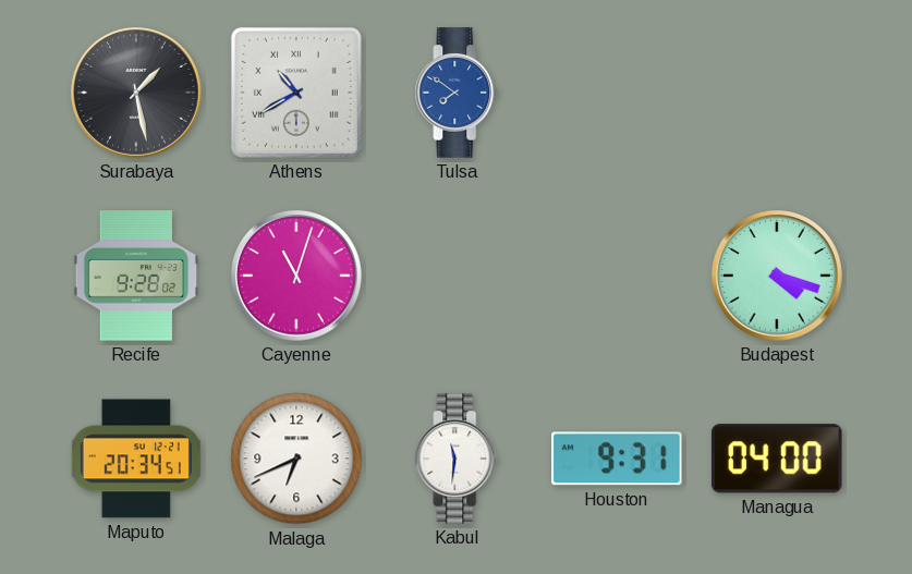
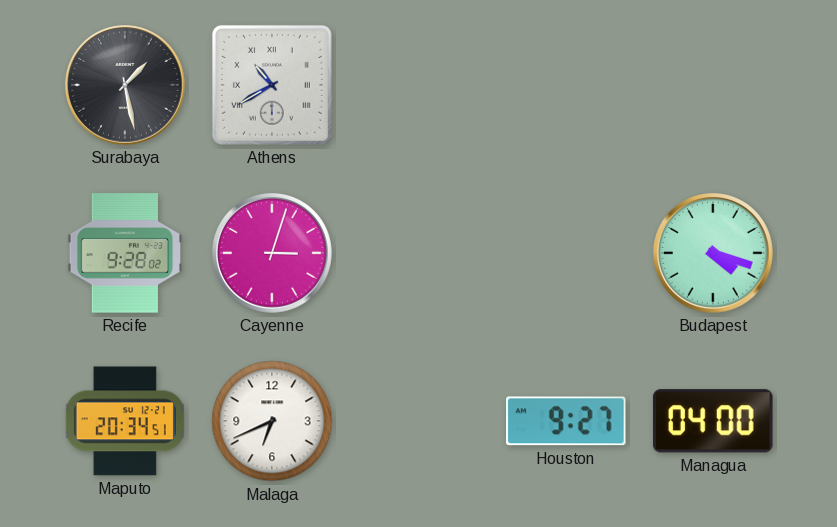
Tulsa: 7:51 -> none
Cayenne: 11:03 -> 3:03
Kabul: 11:31 -> none
Houston: 9:31 -> 9:27
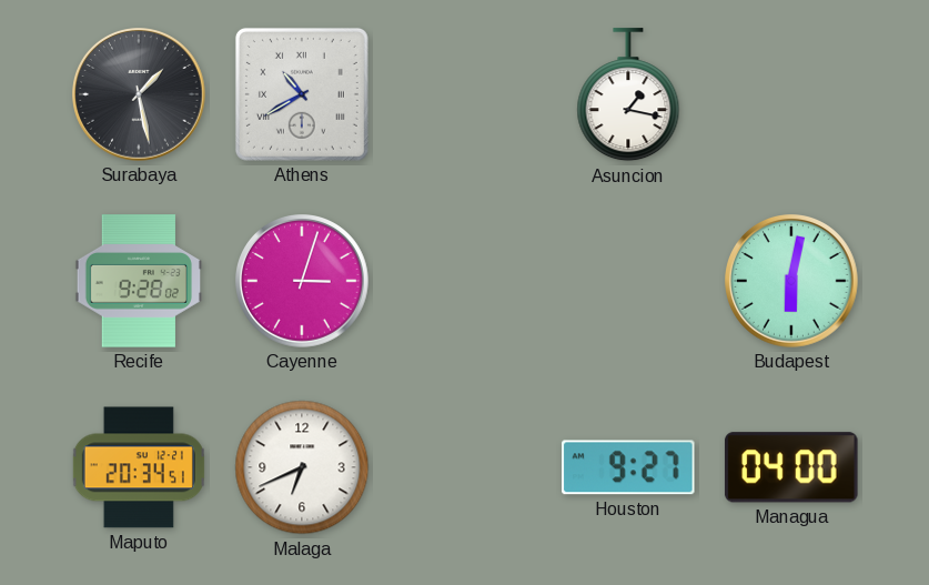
Asuncion: none -> 1:17
Budapest: 4:18 -> 6:02
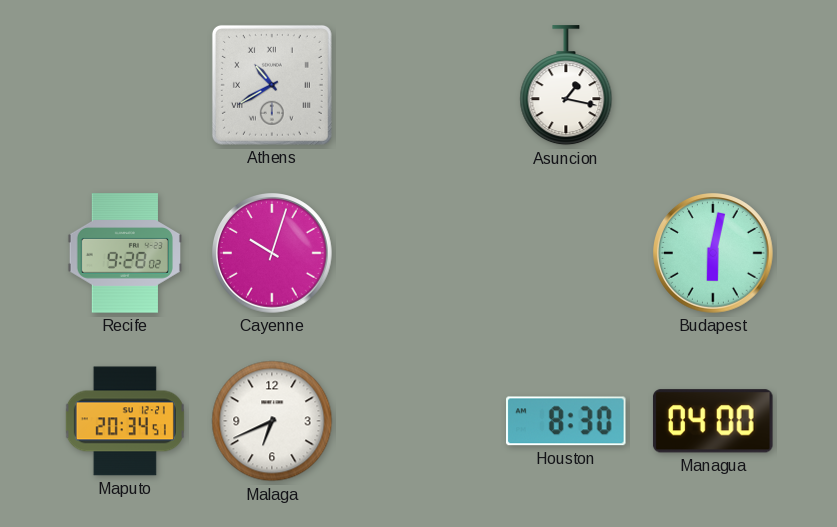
Surabaya: 1:28 -> none
Cayenne: 3:03 -> 10:03
Houston: 9:27 -> 8:30
